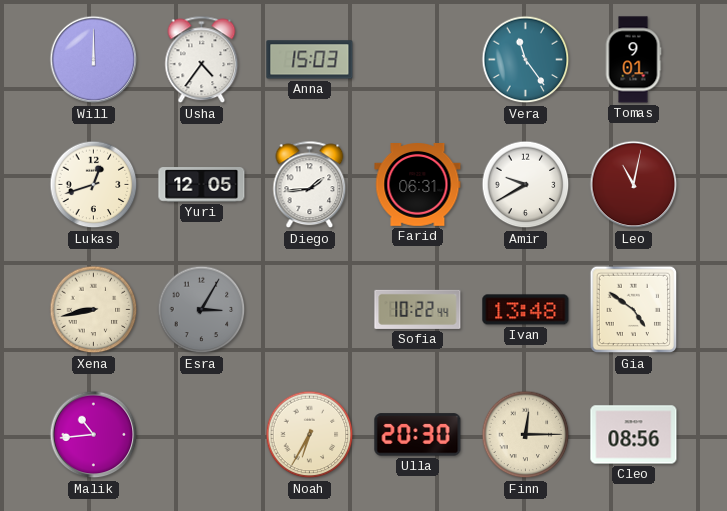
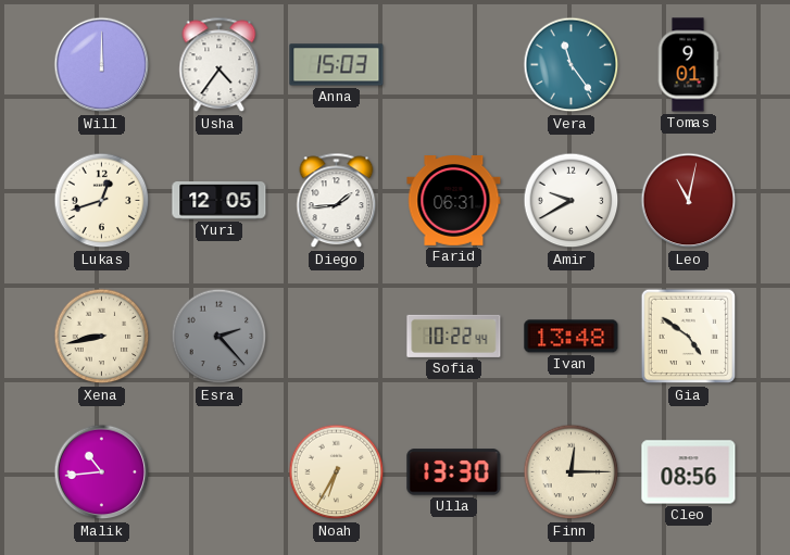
Esra: 3:05 -> 2:23
Ulla: 20:30 -> 13:30
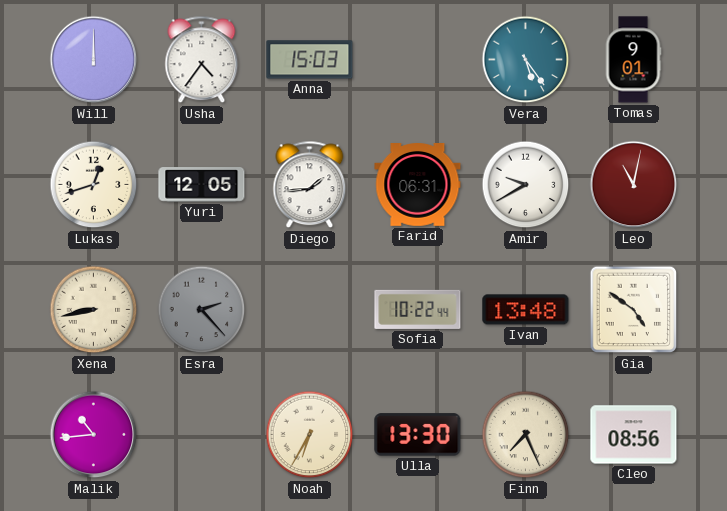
Vera: 11:24 -> 5:24
Finn: 12:15 -> 7:26
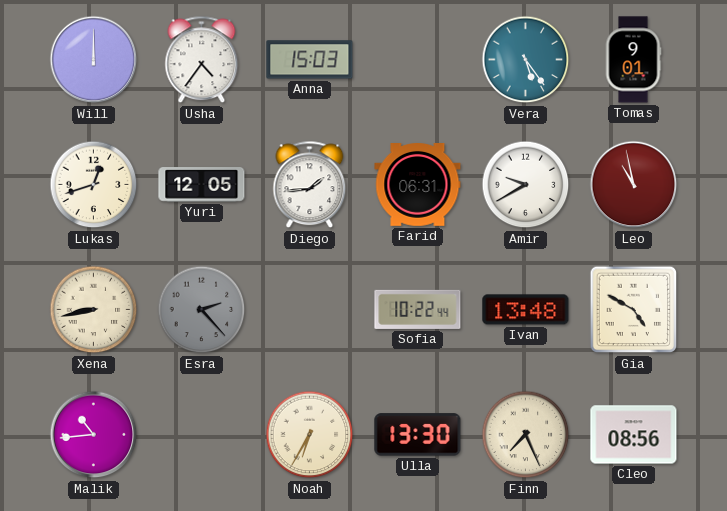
Leo: 11:02 -> 10:58
Gia: 4:51 -> 4:50
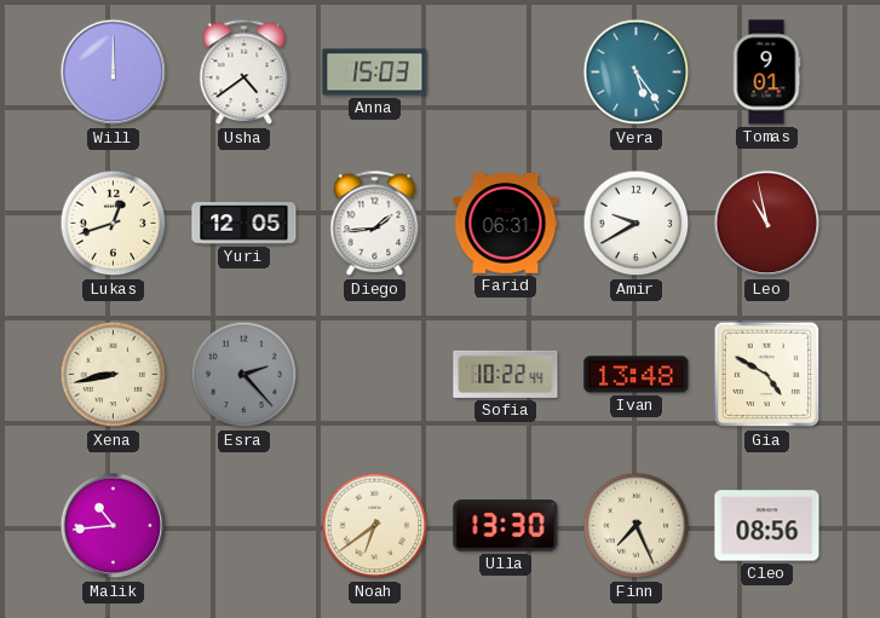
Usha: 4:36 -> 4:39
Noah: 6:35 -> 6:39
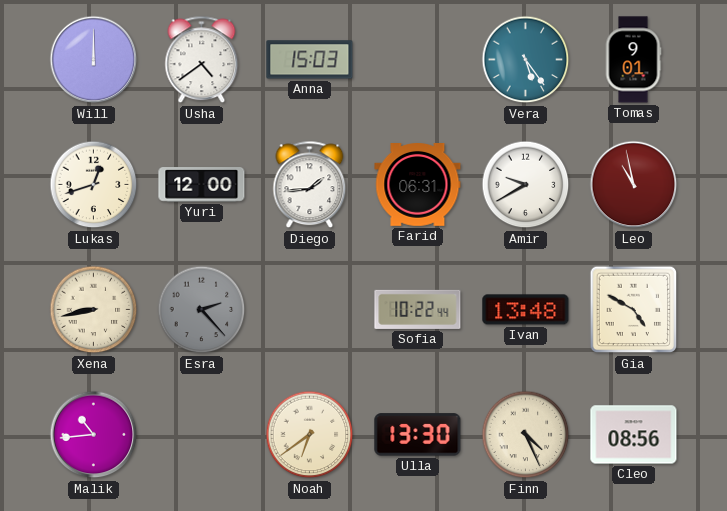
Yuri: 12:05 -> 12:00
Finn: 7:26 -> 4:26
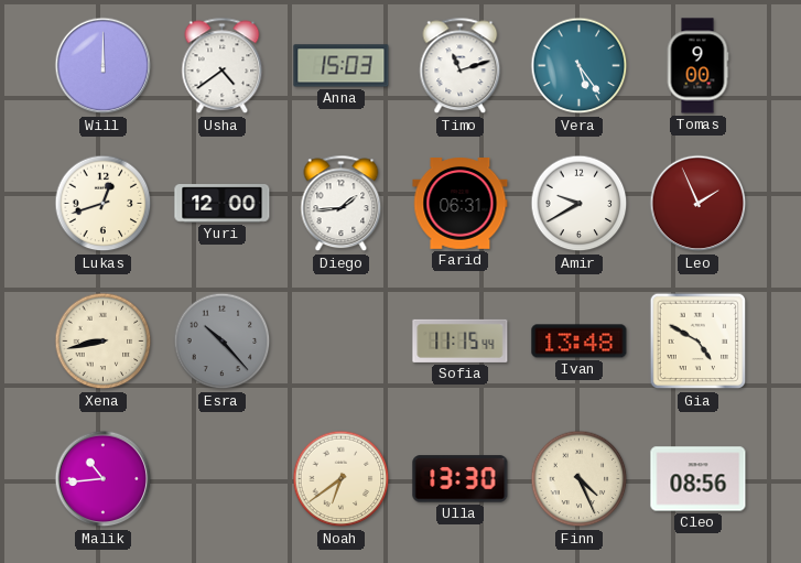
Timo: none -> 11:12
Tomas: 9:01 -> 9:00
Leo: 10:58 -> 1:56
Esra: 2:23 -> 10:23
Sofia: 10:22 -> 11:15
